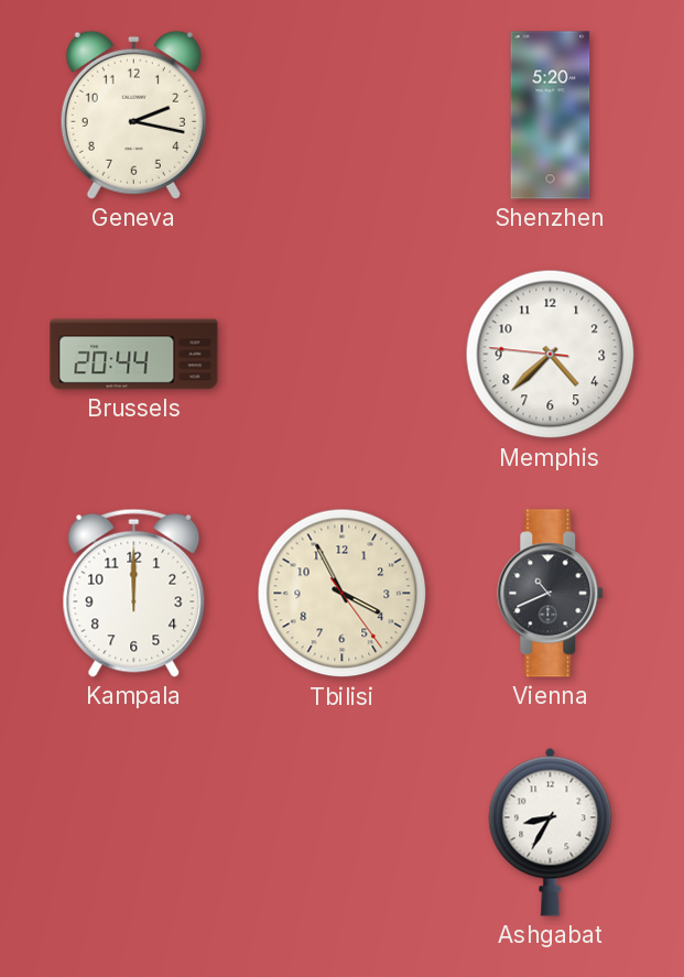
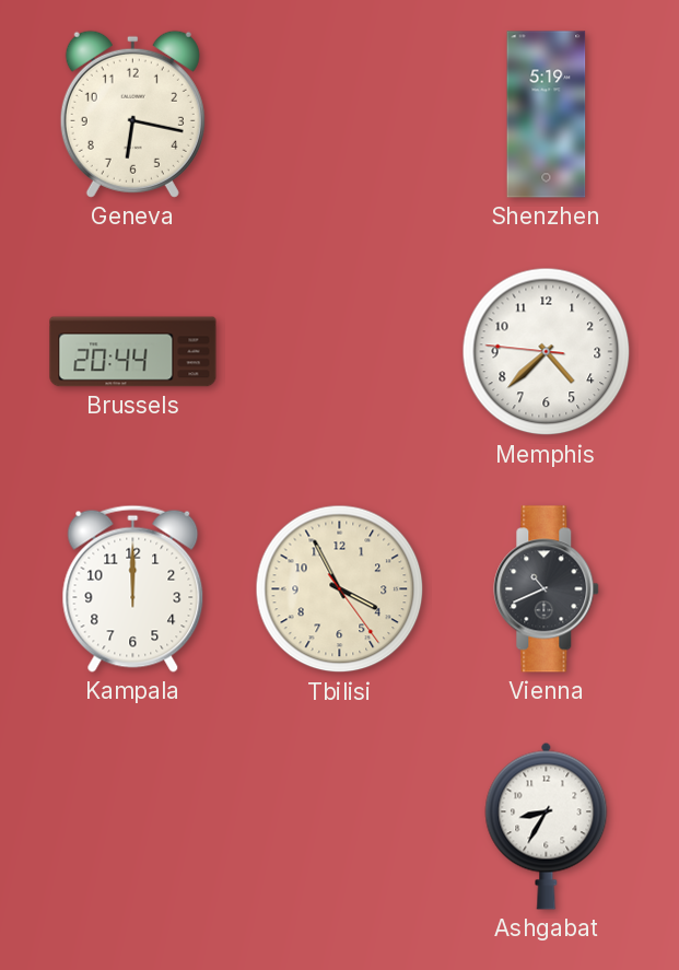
Geneva: 2:17 -> 6:17
Shenzhen: 5:20 -> 5:19
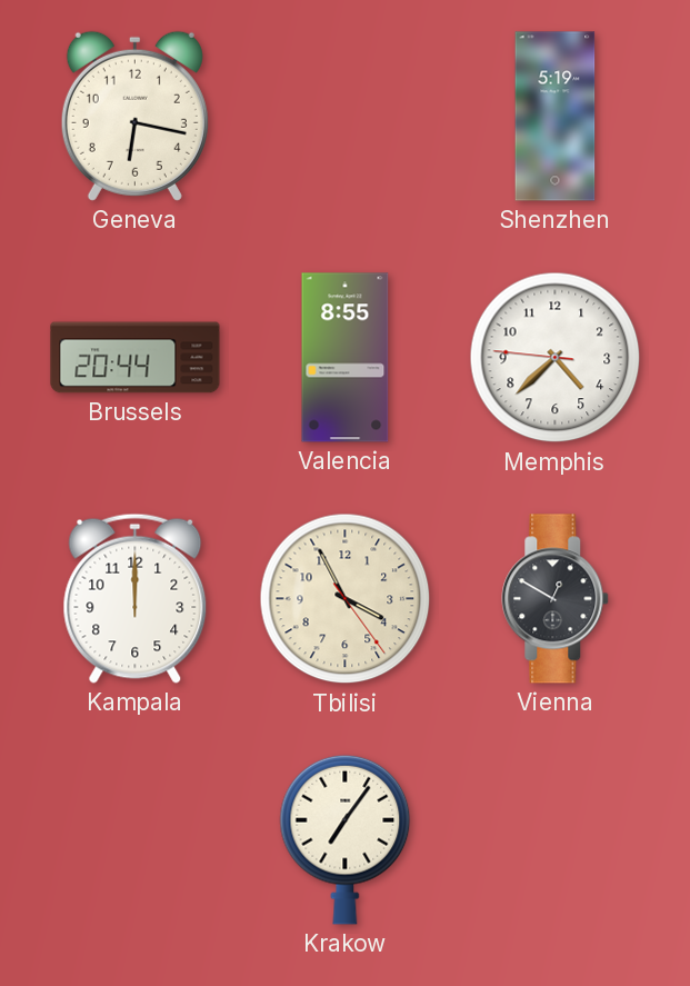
Valencia: none -> 8:55
Vienna: 10:41 -> 12:50
Krakow: none -> 7:06
Ashgabat: 8:35 -> none
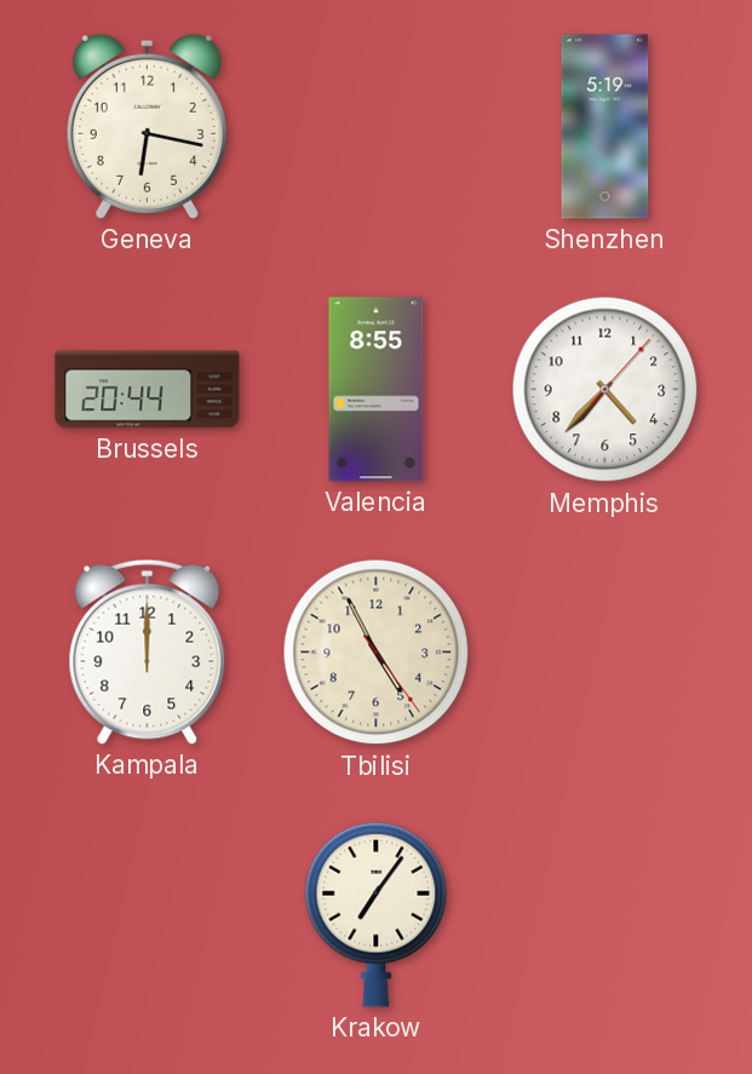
Memphis: 4:37:46 -> 4:37:07
Tbilisi: 3:55 -> 4:55
Vienna: 12:50 -> none
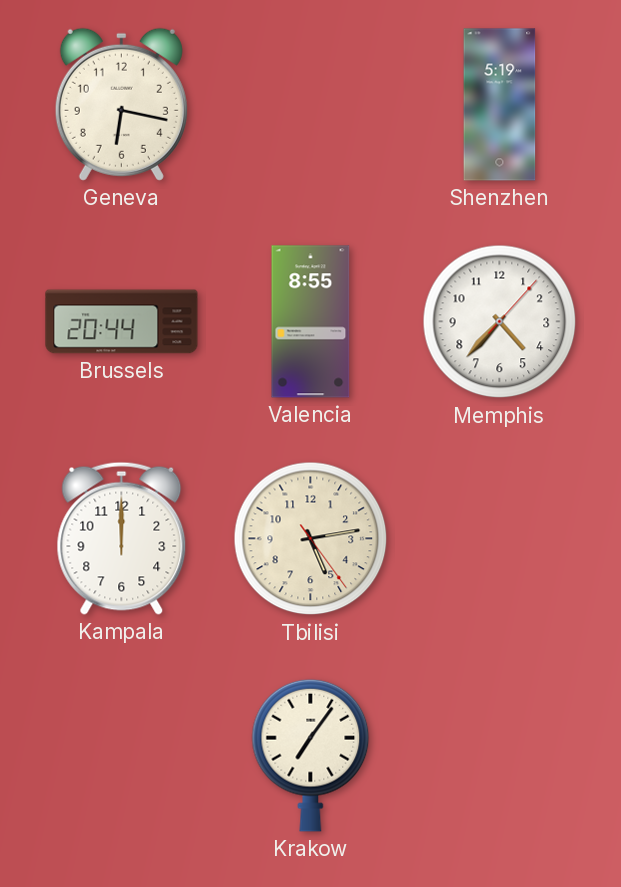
Tbilisi: 4:55 -> 5:13
